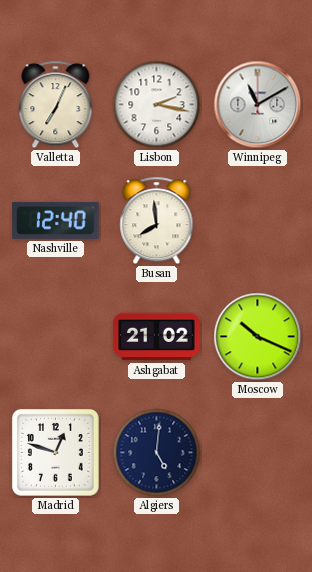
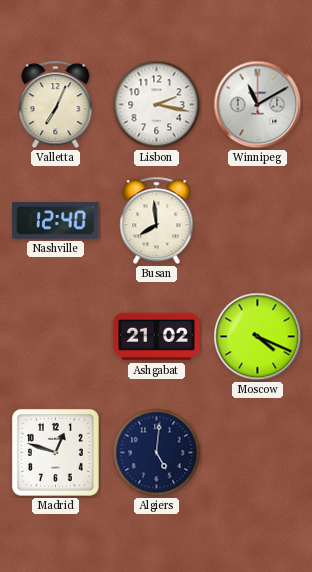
Moscow: 10:19 -> 4:19
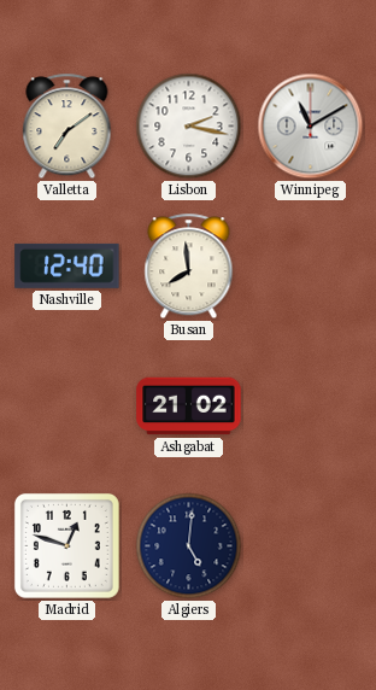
Valletta: 7:04 -> 7:09
Moscow: 4:19 -> none
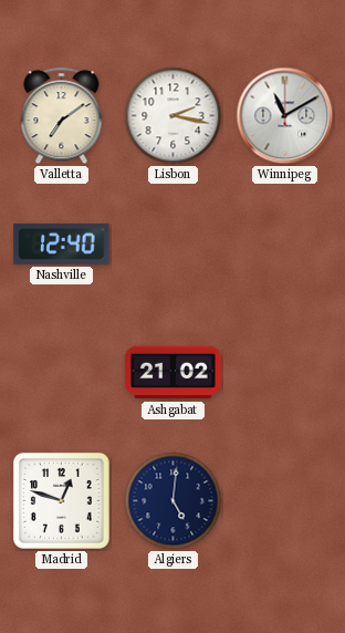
Busan: 7:59 -> none
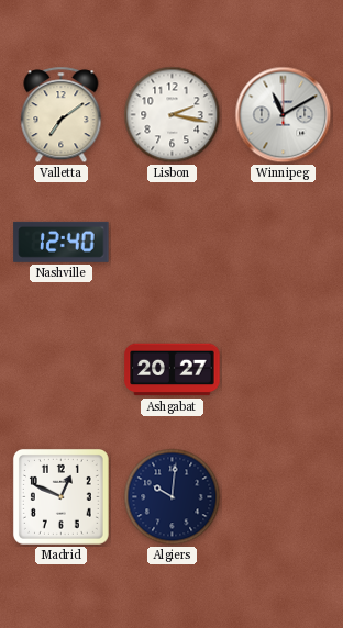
Ashgabat: 21:02 -> 20:27
Madrid: 12:48 -> 12:49
Algiers: 5:01 -> 10:01
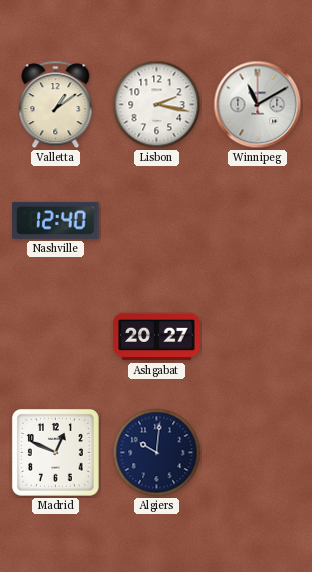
Valletta: 7:09 -> 1:09
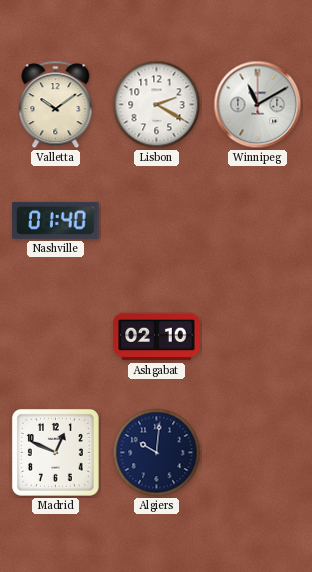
Valletta: 1:09 -> 10:09
Lisbon: 2:17 -> 2:20
Nashville: 12:40 -> 01:40
Ashgabat: 20:27 -> 02:10
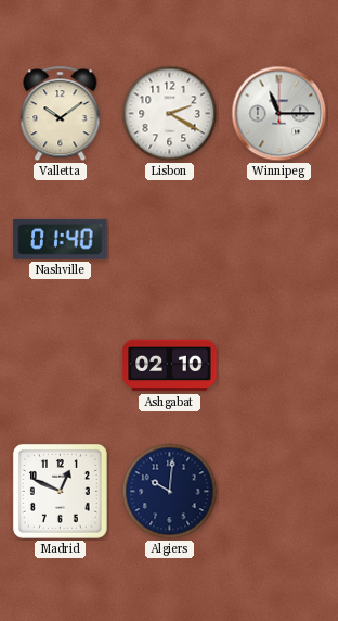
Winnipeg: 11:10 -> 11:15
